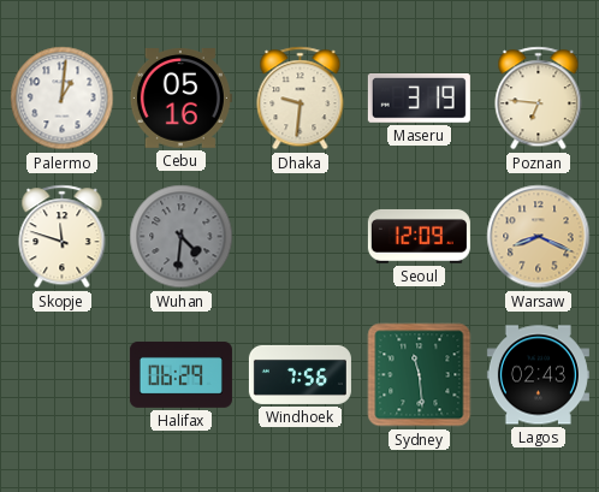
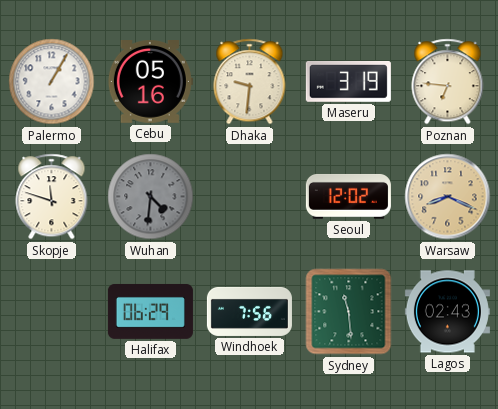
Palermo: 1:01 -> 1:05
Seoul: 12:09 -> 12:02
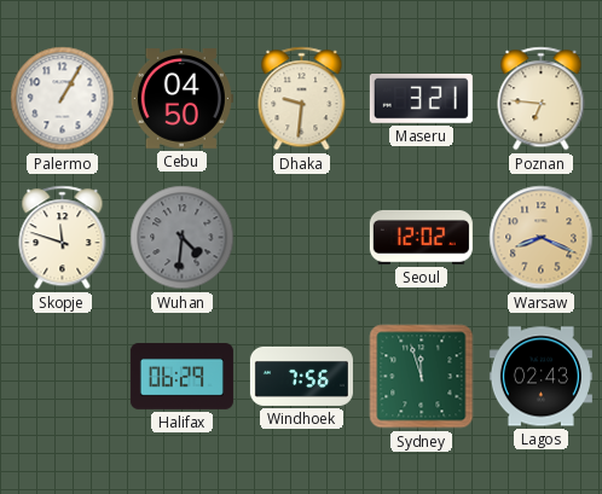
Cebu: 05:16 -> 04:50
Maseru: 3:19 -> 3:21
Sydney: 11:29 -> 11:57
